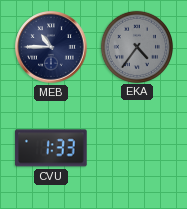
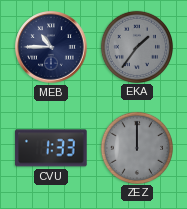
EKA: 4:36 -> 1:36
ZEZ: none -> 12:00
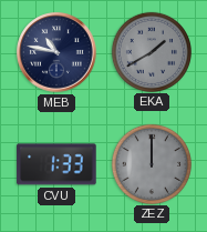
MEB: 10:45 -> 10:47
EKA: 1:36 -> 1:40
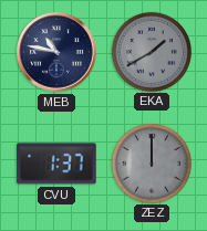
CVU: 1:33 -> 1:37
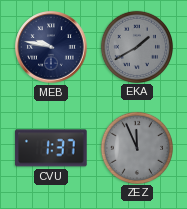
MEB: 10:47 -> 9:47
ZEZ: 12:00 -> 11:56
